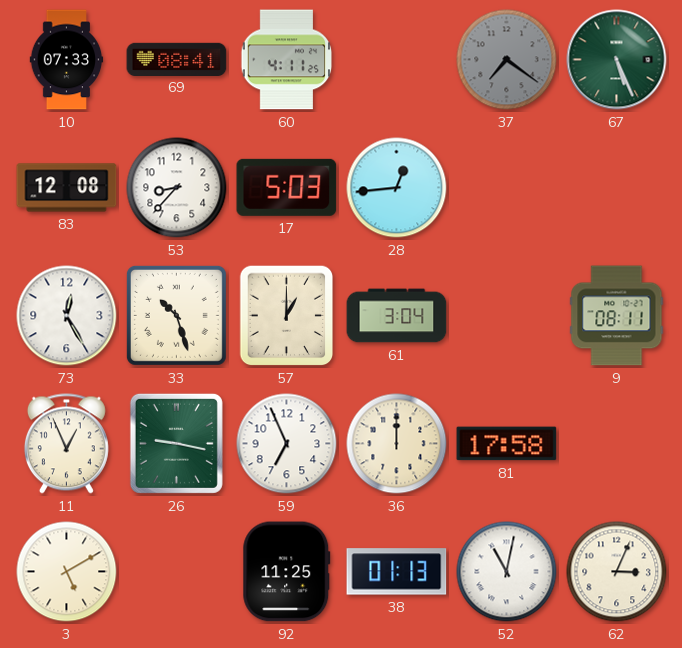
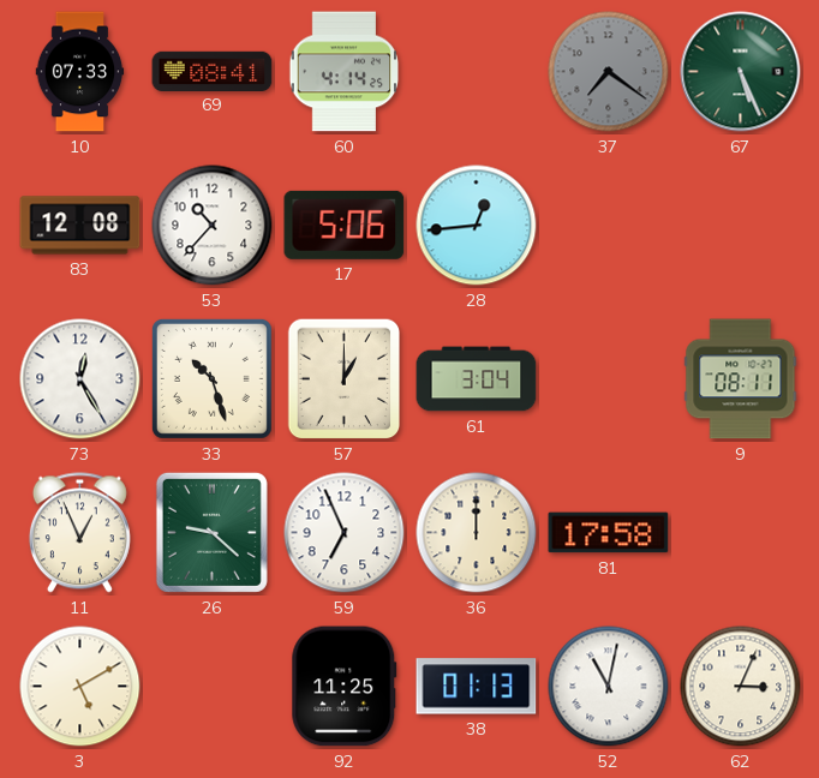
60: 4:11 -> 4:14
53: 8:37 -> 10:37
17: 5:03 -> 5:06
26: 9:17 -> 9:22
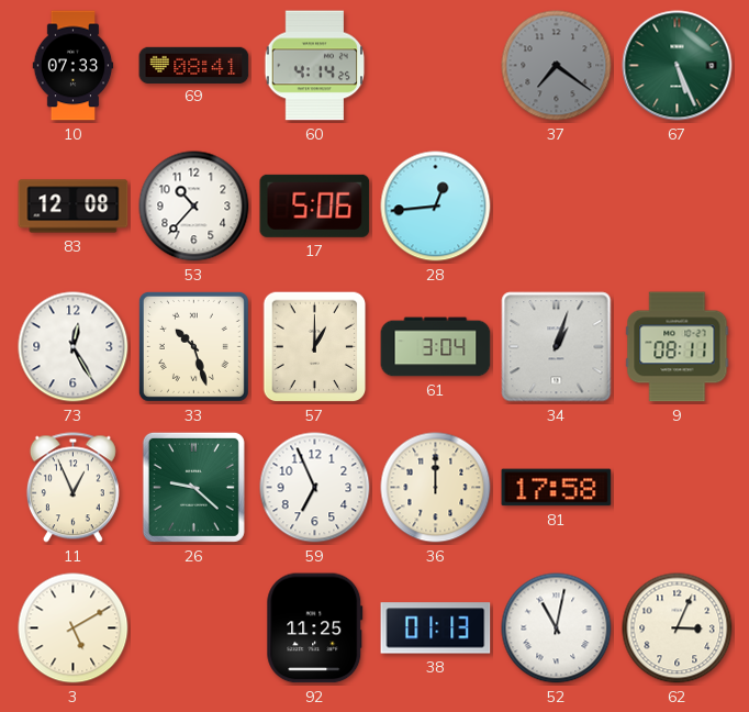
34: none -> 1:03
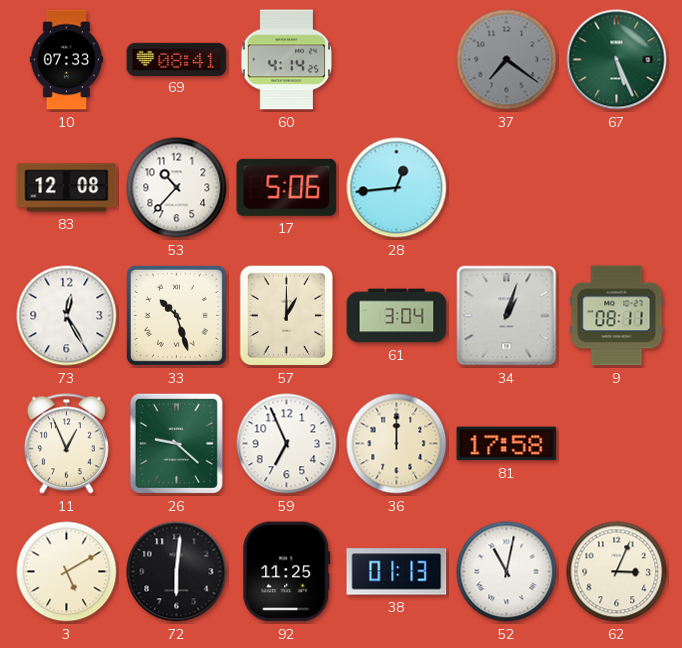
72: none -> 6:01
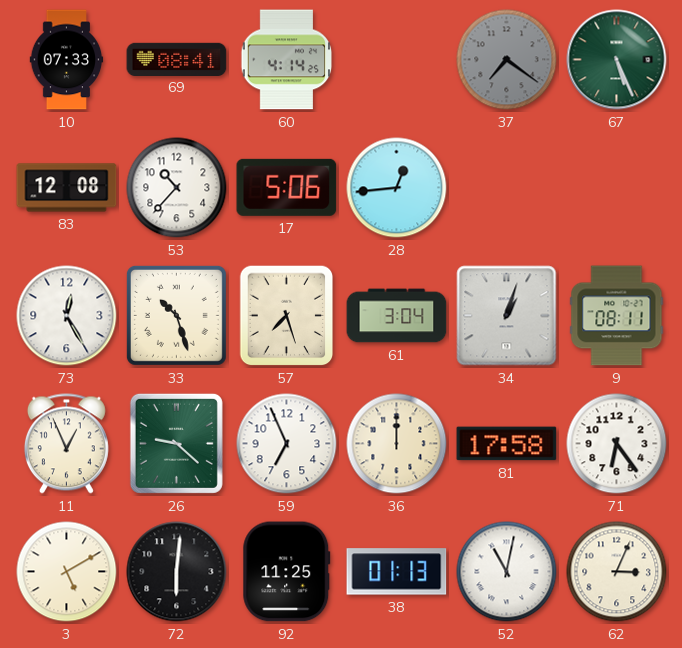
57: 1:00 -> 7:27
71: none -> 6:24
